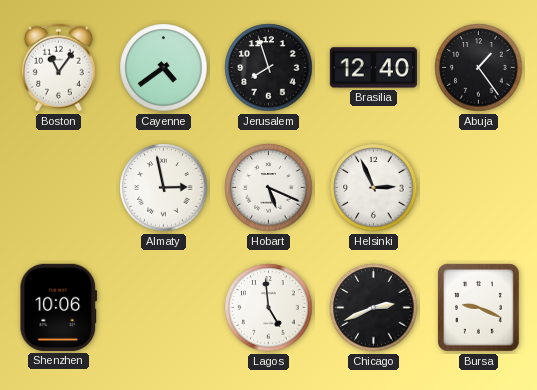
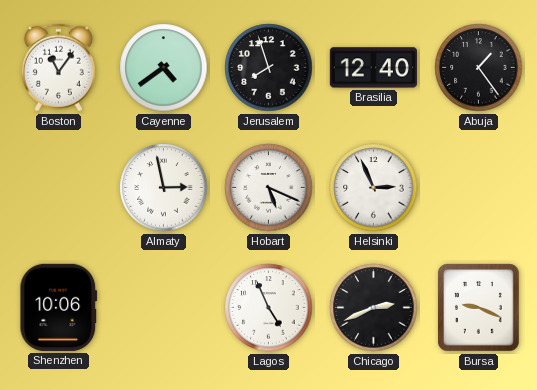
Lagos: 4:59 -> 4:56
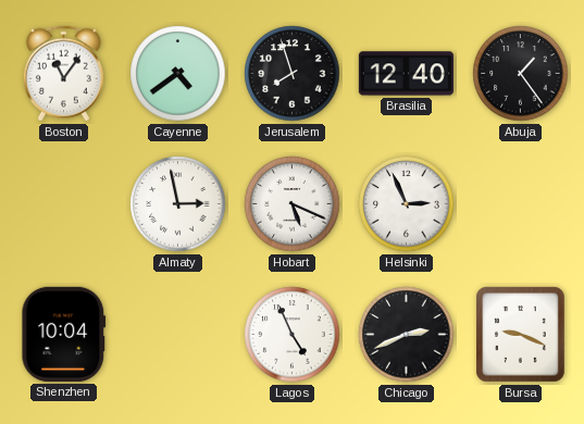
Shenzhen: 10:06 -> 10:04
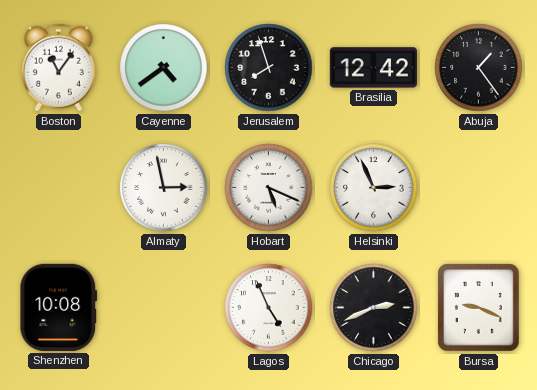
Brasilia: 12:40 -> 12:42
Shenzhen: 10:04 -> 10:08
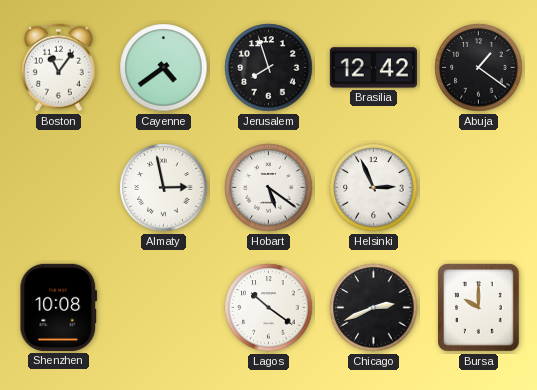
Abuja: 1:24 -> 1:21
Hobart: 5:19 -> 5:21
Lagos: 4:56 -> 10:21
Bursa: 9:19 -> 10:00
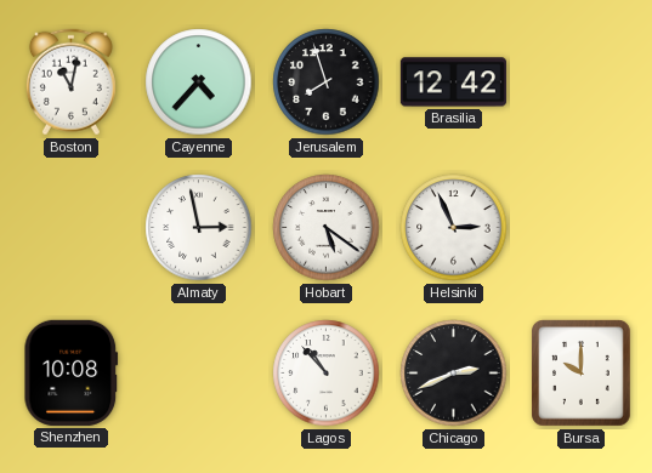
Boston: 11:06 -> 11:02
Cayenne: 4:39 -> 4:37
Abuja: 1:21 -> none
Lagos: 10:21 -> 10:53
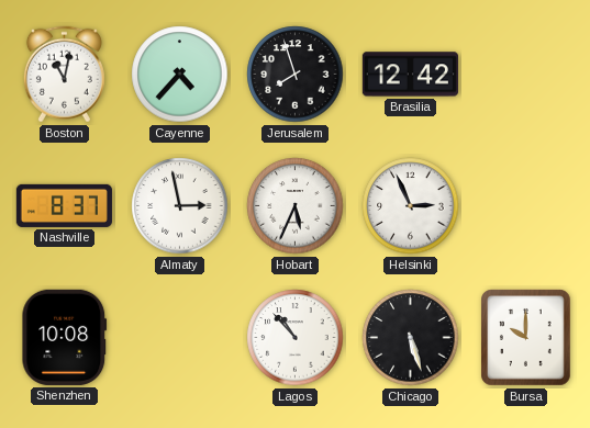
Nashville: none -> 8:37
Hobart: 5:21 -> 5:34
Chicago: 2:41 -> 5:27
